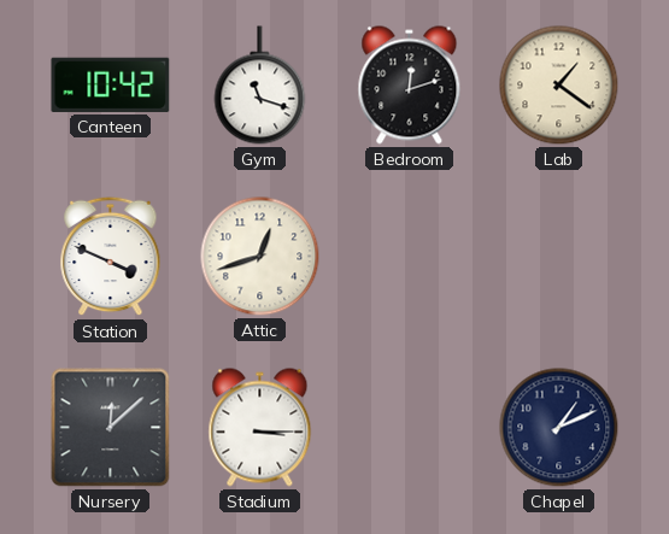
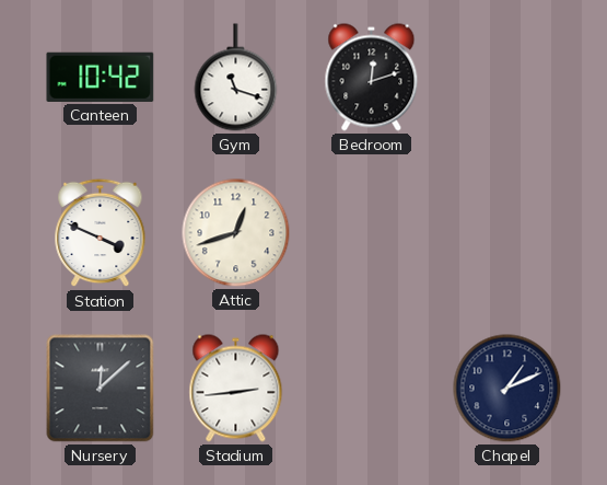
Lab: 1:21 -> none
Stadium: 3:15 -> 2:44
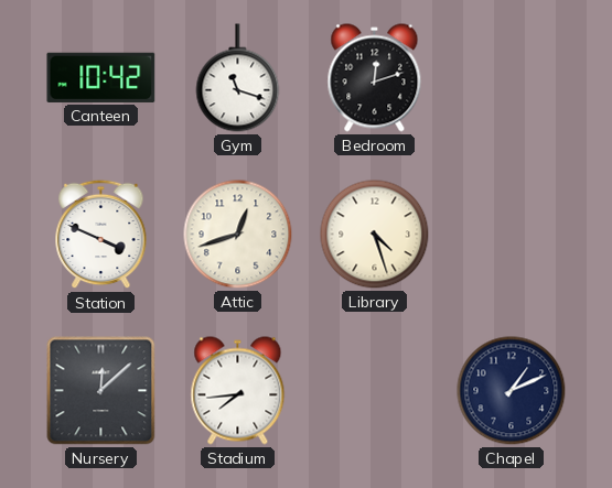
Library: none -> 4:27
Stadium: 2:44 -> 7:44
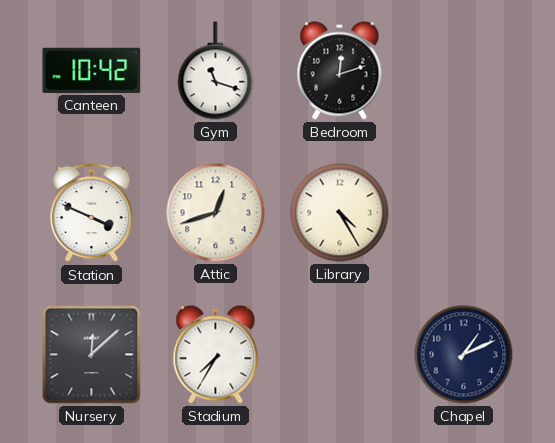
Library: 4:27 -> 4:25
Stadium: 7:44 -> 7:35
